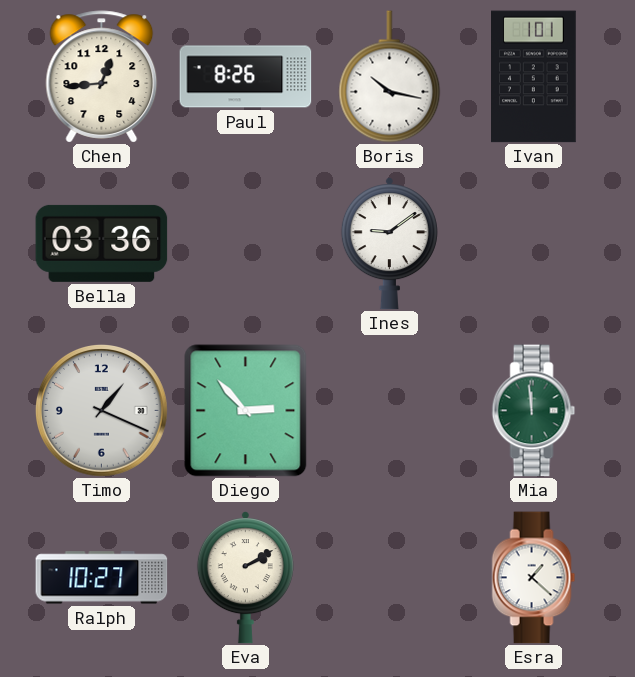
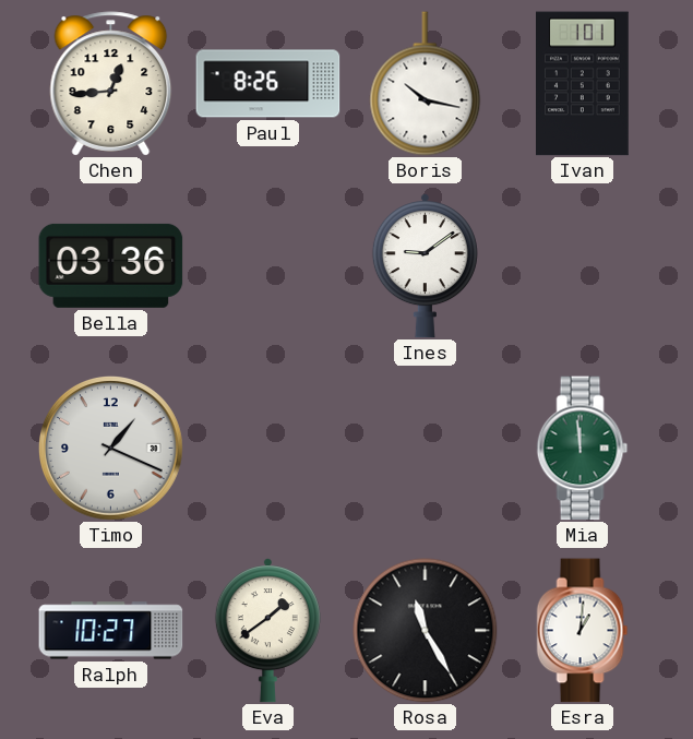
Diego: 2:53 -> none
Eva: 2:10 -> 1:39
Rosa: none -> 11:25
Esra: 1:22 -> 1:01
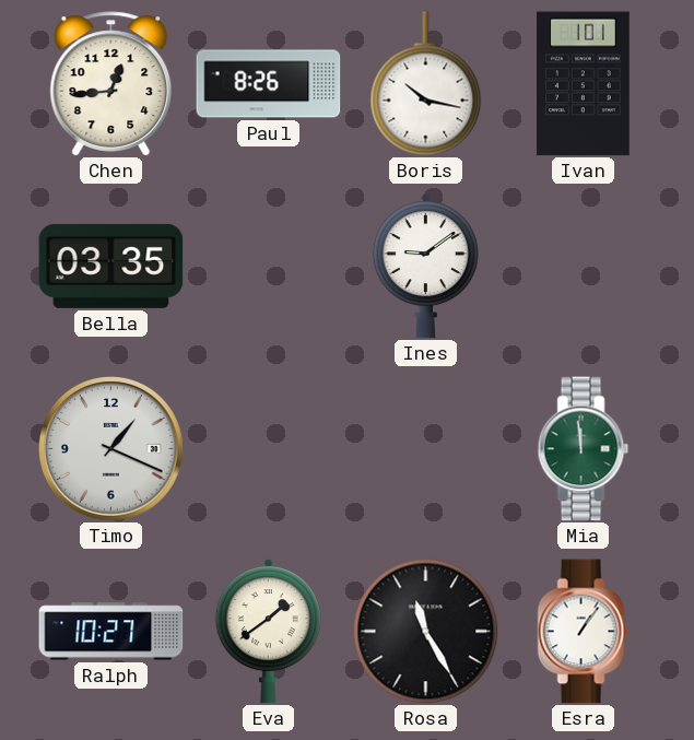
Bella: 03:36 -> 03:35
Esra: 1:01 -> 1:06
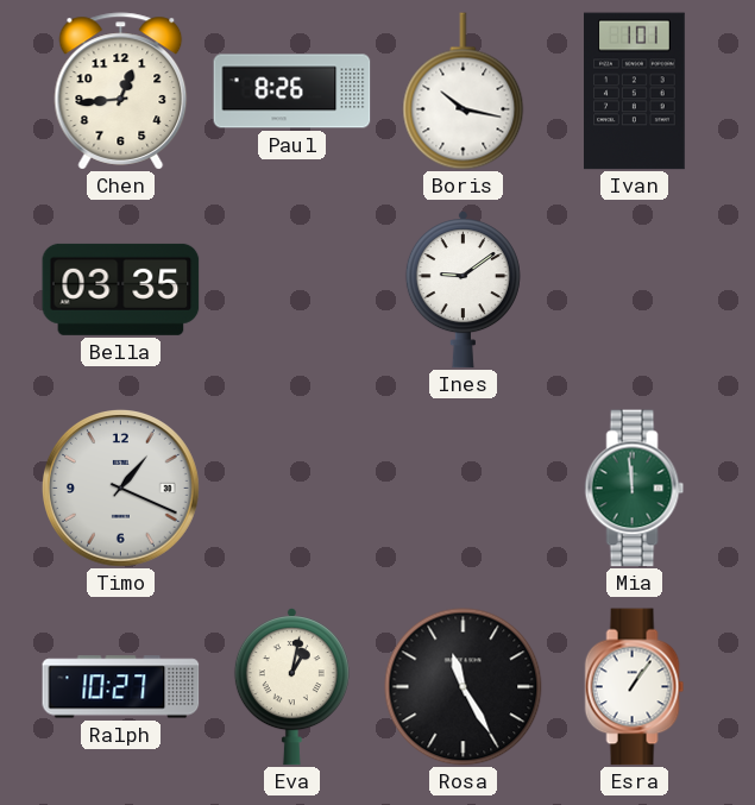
Eva: 1:39 -> 1:02
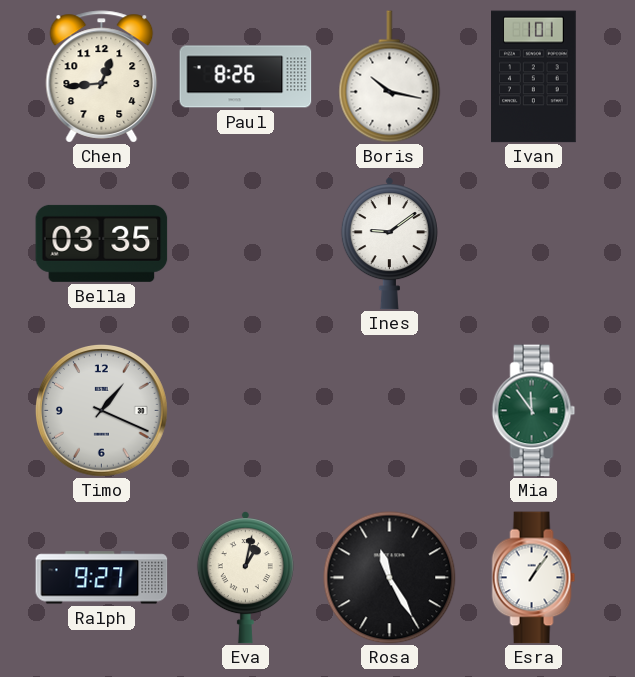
Mia: 11:59 -> 11:54
Ralph: 10:27 -> 9:27
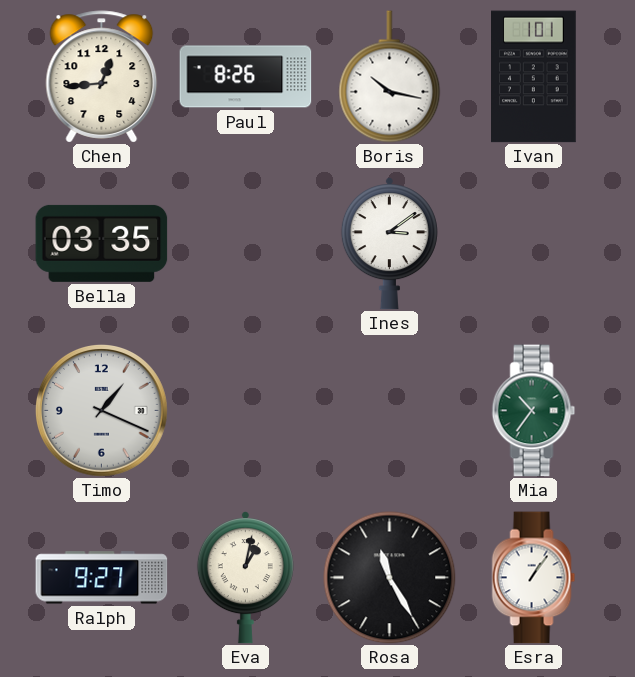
Ines: 9:09 -> 3:09
Mia: 11:54 -> 10:36
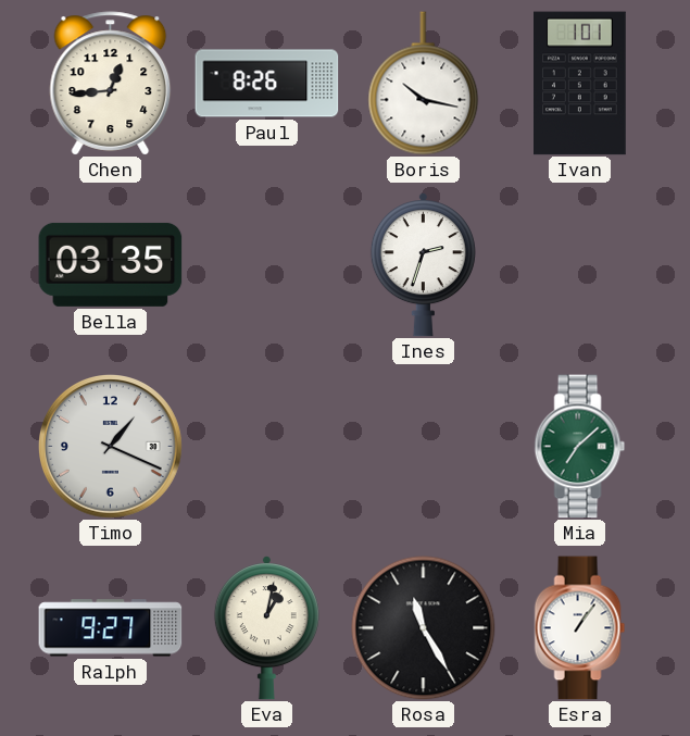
Ines: 3:09 -> 2:33
Mia: 10:36 -> 7:08
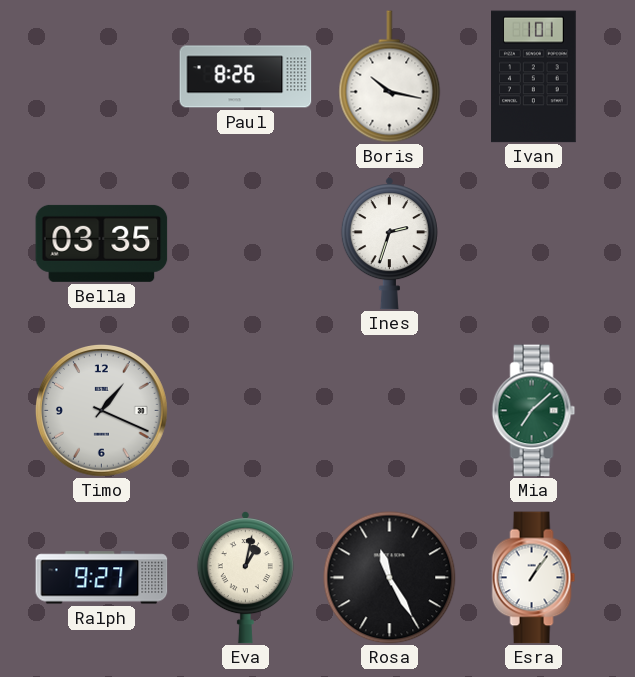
Chen: 12:44 -> none
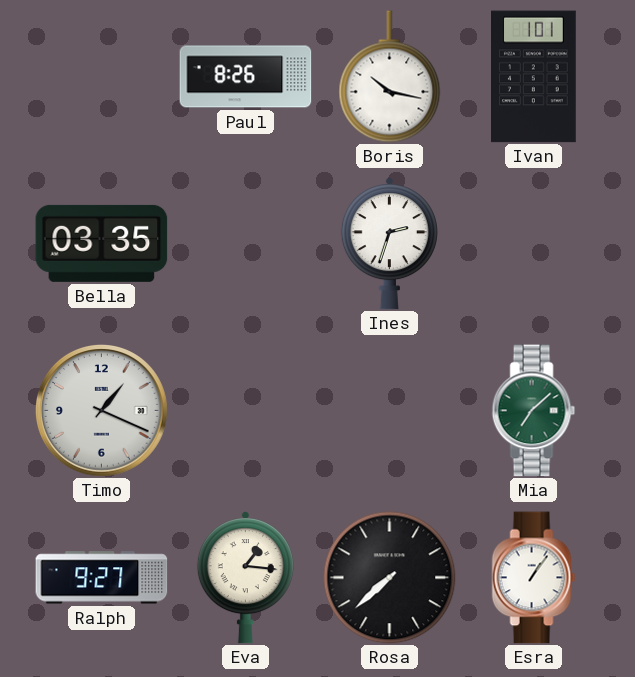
Eva: 1:02 -> 1:16
Rosa: 11:25 -> 7:38
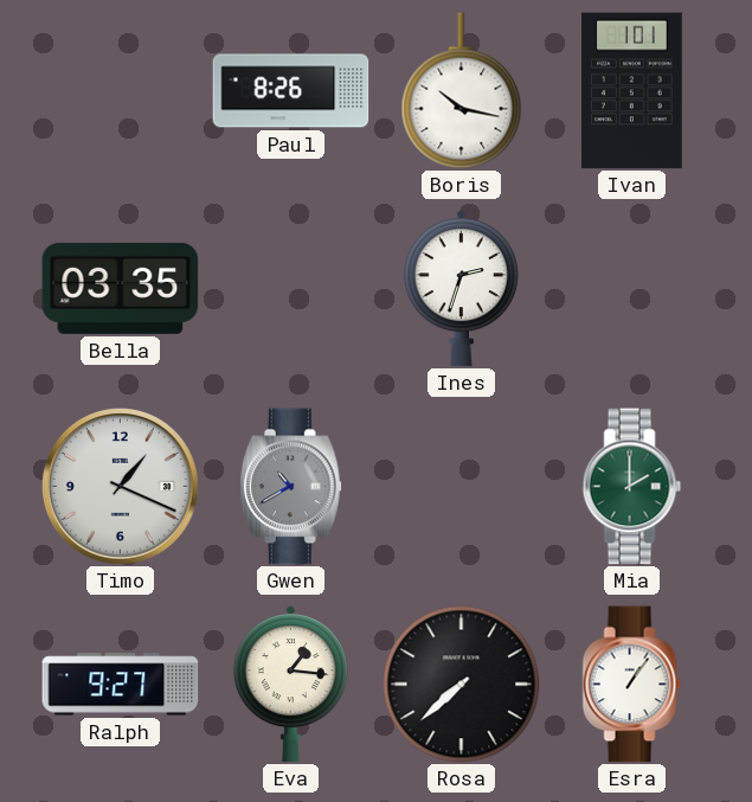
Gwen: none -> 10:40
Mia: 7:08 -> 2:00
